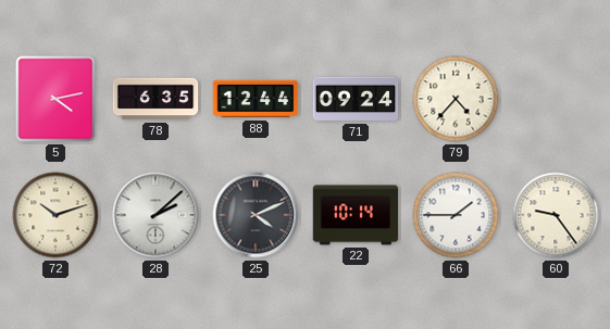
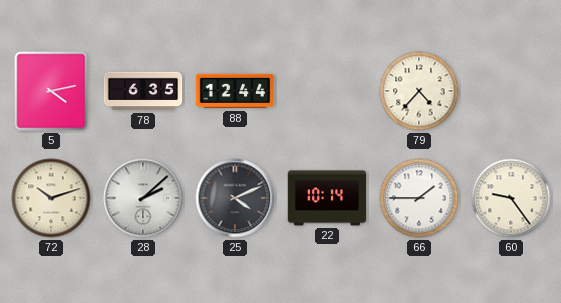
71: 09:24 -> none
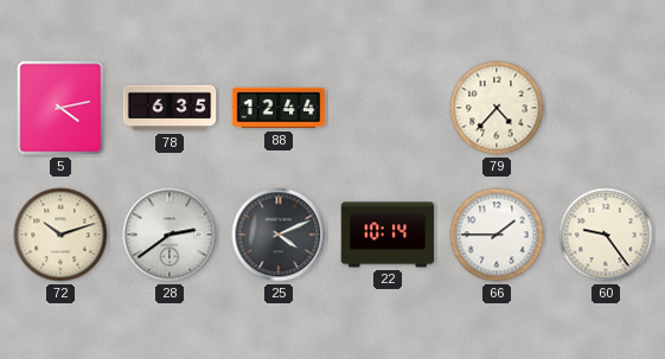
28: 2:08 -> 2:39
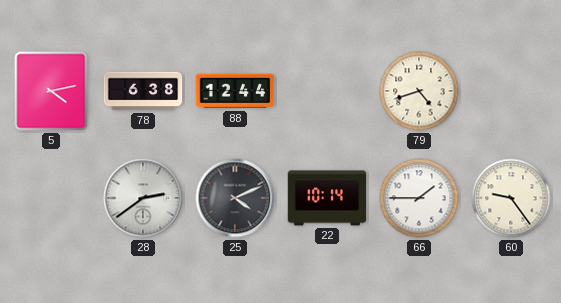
78: 6:35 -> 6:38
79: 4:37 -> 4:42
72: 10:12 -> none
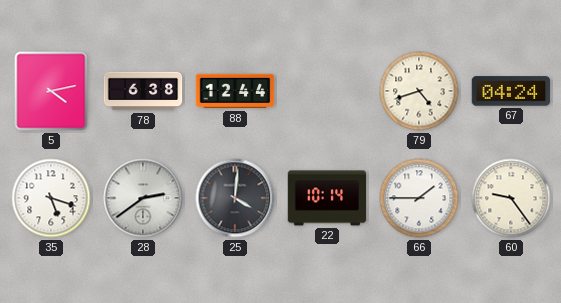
67: none -> 04:24
35: none -> 5:18
25: 4:11 -> 4:01
